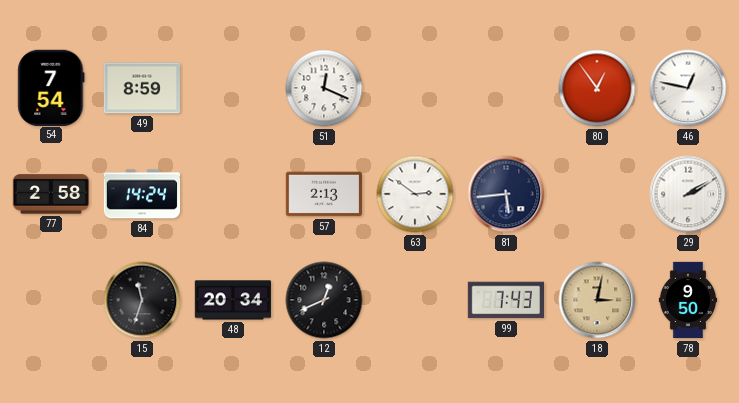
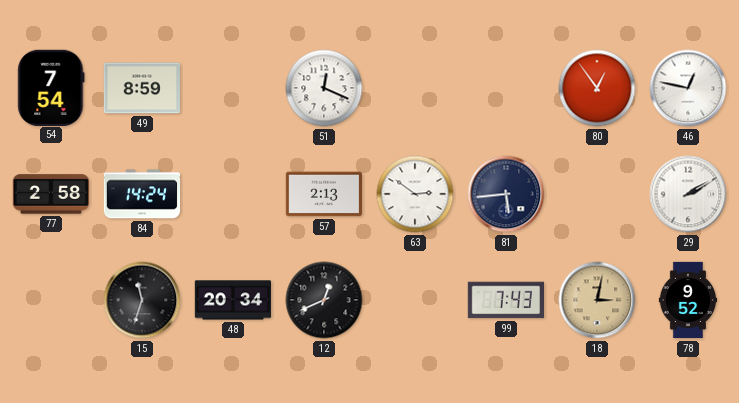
78: 9:50 -> 9:52
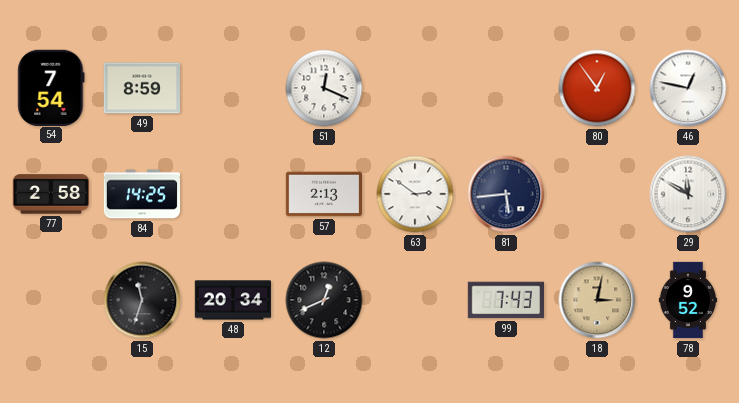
84: 14:24 -> 14:25
29: 2:10 -> 11:50
